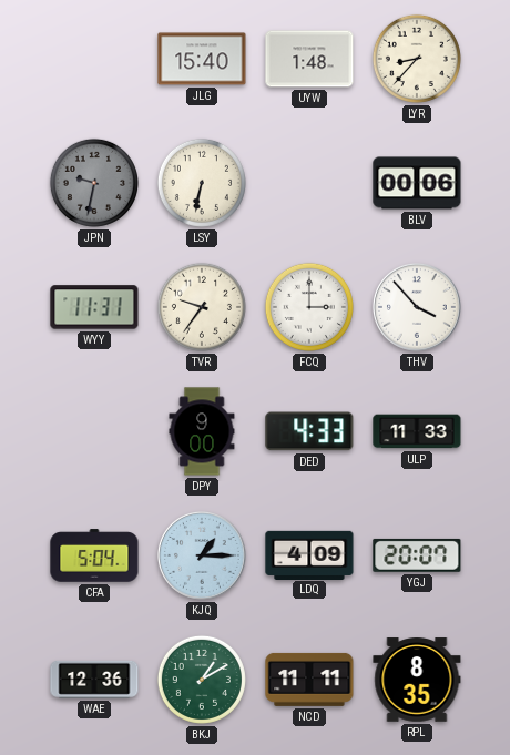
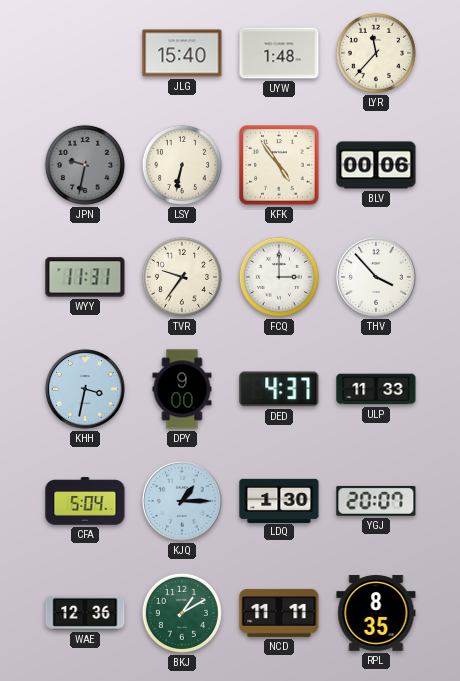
LYR: 8:37 -> 11:37
KFK: none -> 4:54
KHH: none -> 3:32
DED: 4:33 -> 4:37
LDQ: 4:09 -> 1:30
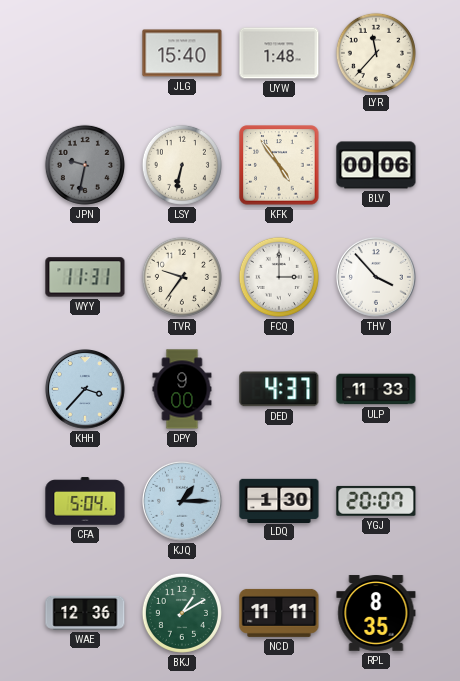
KHH: 3:32 -> 3:37
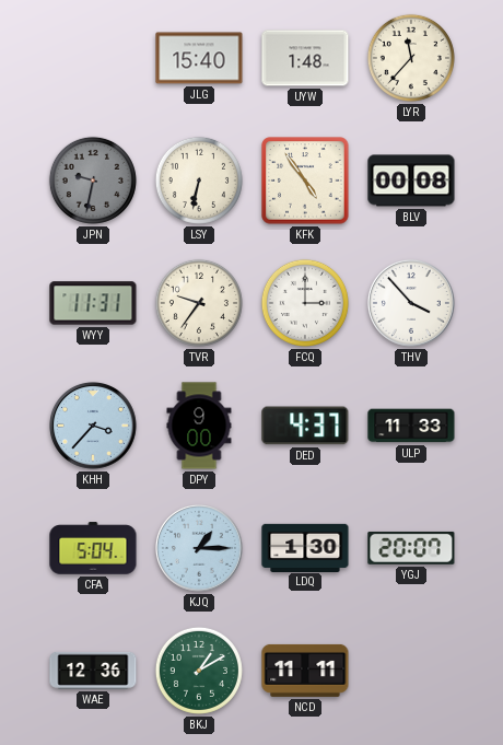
BLV: 00:06 -> 00:08
RPL: 8:35 -> none
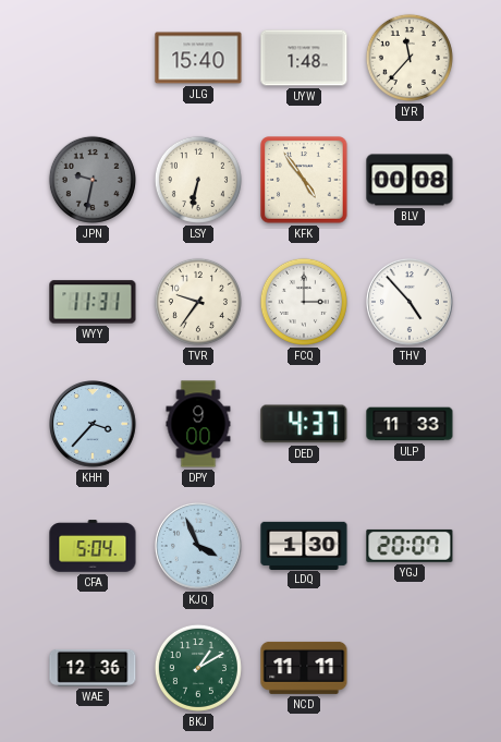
THV: 3:53 -> 4:53
KJQ: 1:15 -> 3:56
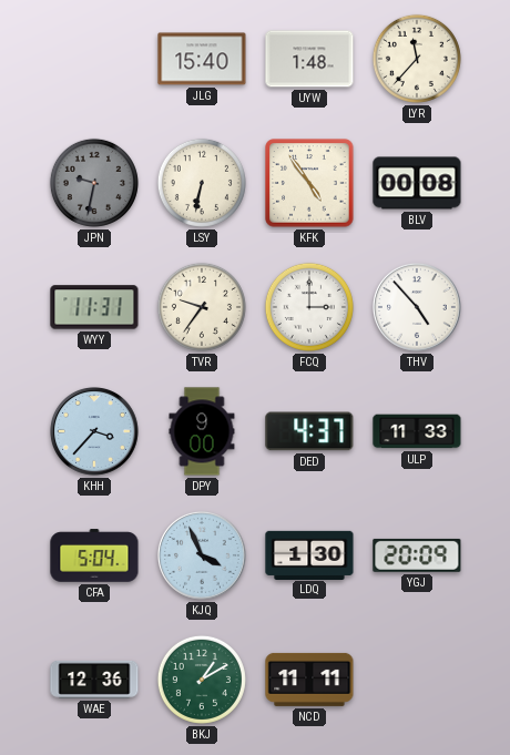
YGJ: 20:07 -> 20:09
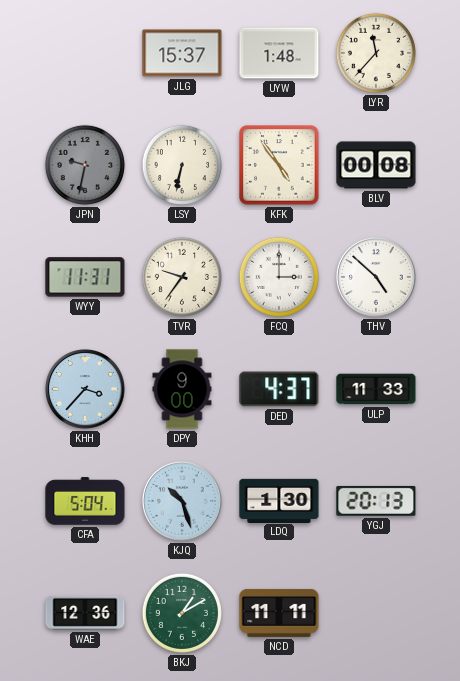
JLG: 15:40 -> 15:37
THV: 4:53 -> 4:52
KJQ: 3:56 -> 10:27
YGJ: 20:09 -> 20:13
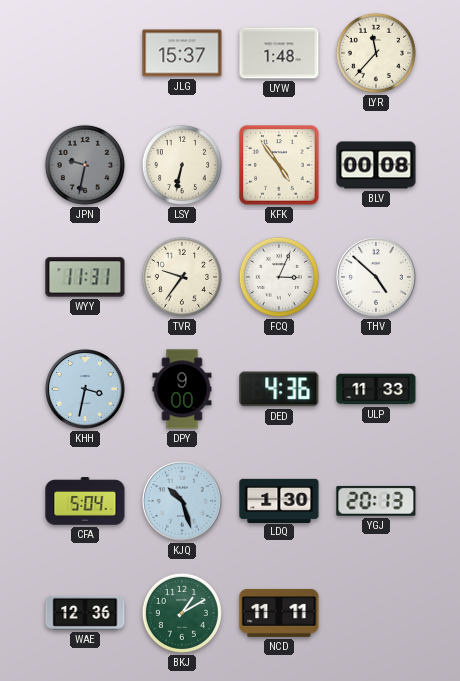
FCQ: 3:00 -> 3:04
KHH: 3:37 -> 3:32
DED: 4:37 -> 4:36
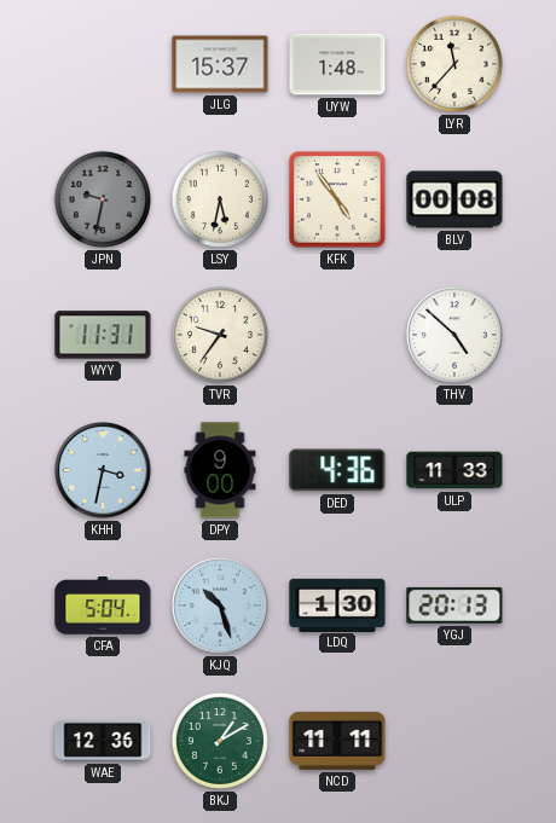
LSY: 6:32 -> 5:32
FCQ: 3:04 -> none
